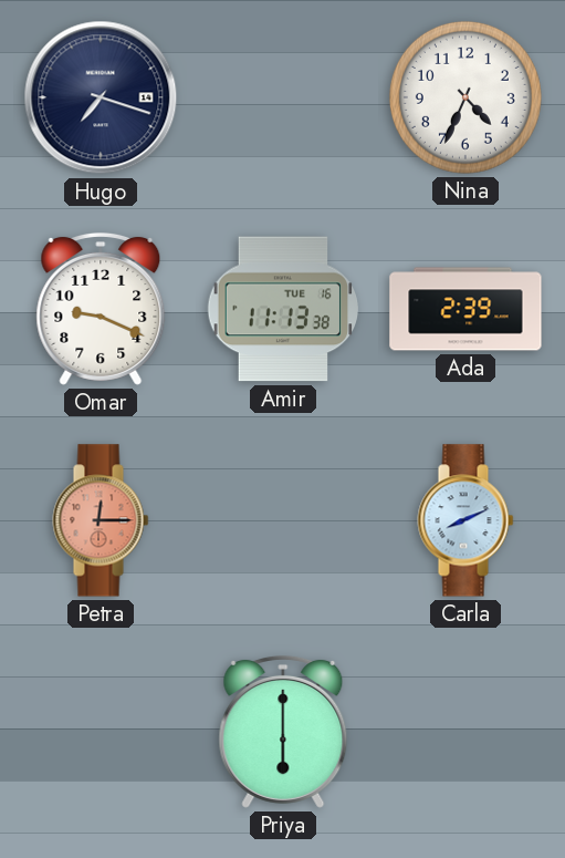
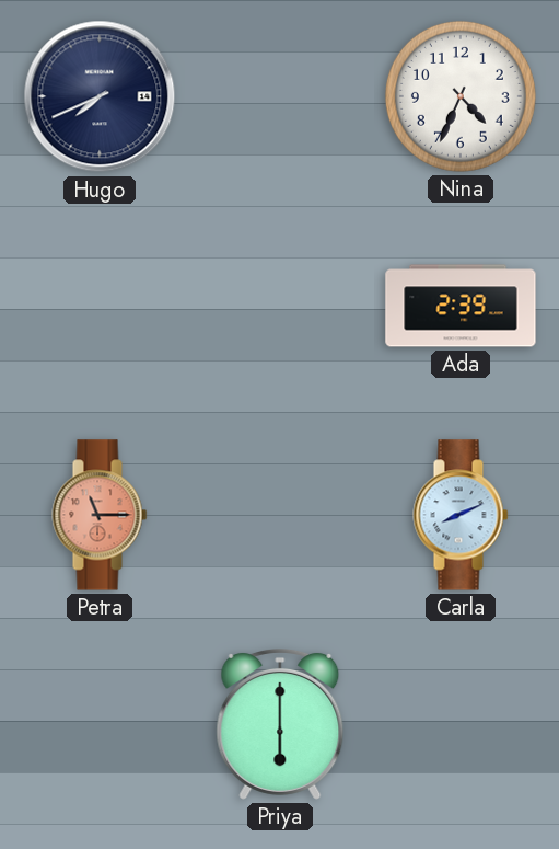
Hugo: 7:18 -> 7:41
Omar: 9:19 -> none
Amir: 11:13 -> none
Petra: 12:15 -> 11:15
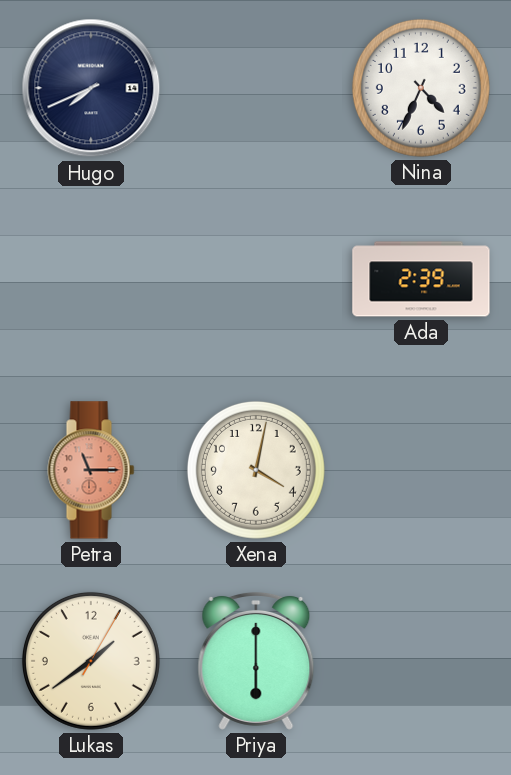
Xena: none -> 4:02
Carla: 8:11 -> none
Lukas: none -> 1:39
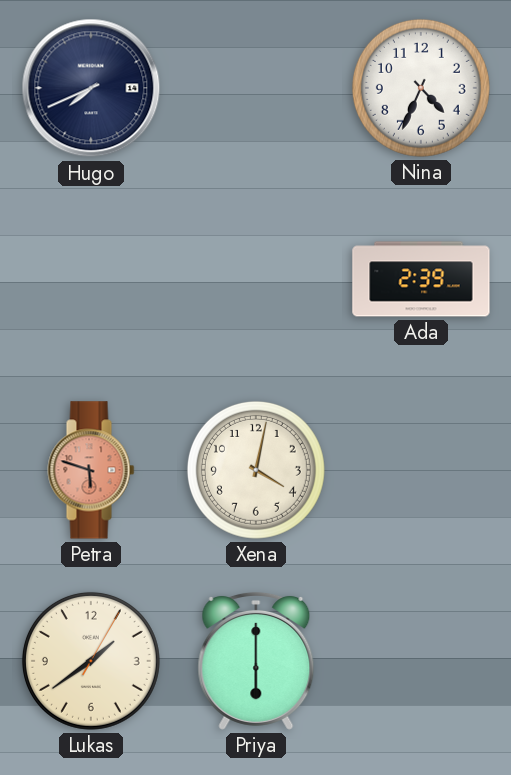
Petra: 11:15 -> 5:48
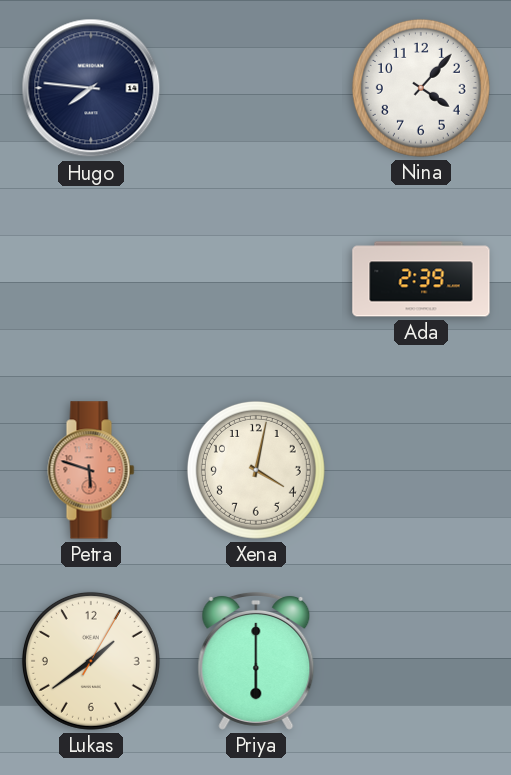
Hugo: 7:41 -> 7:46
Nina: 4:34 -> 4:07
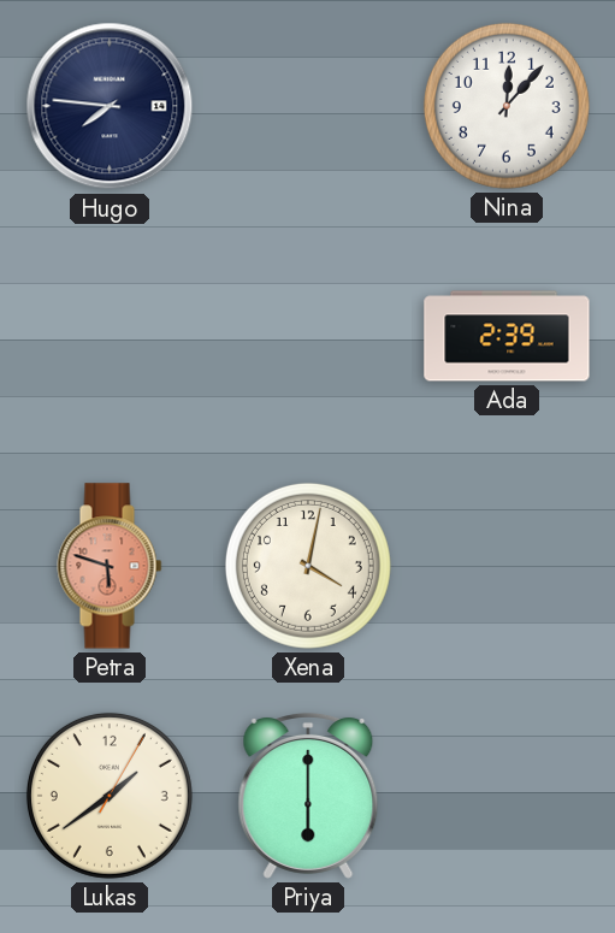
Nina: 4:07 -> 12:07
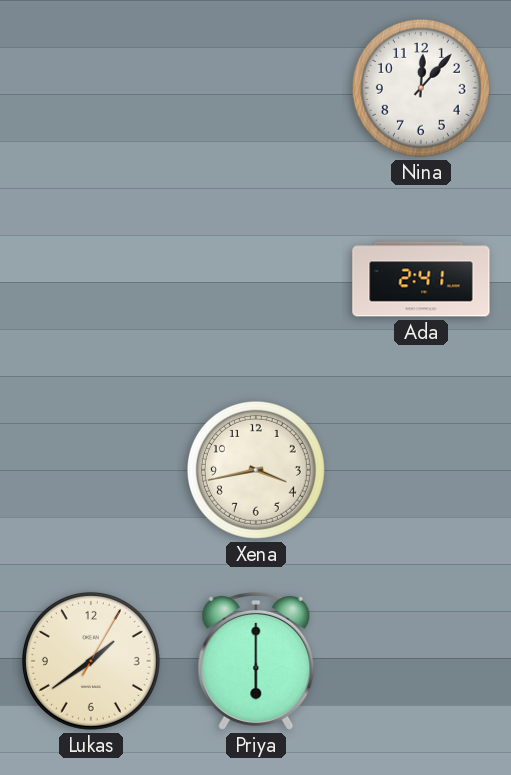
Hugo: 7:46 -> none
Ada: 2:39 -> 2:41
Petra: 5:48 -> none
Xena: 4:02 -> 3:43
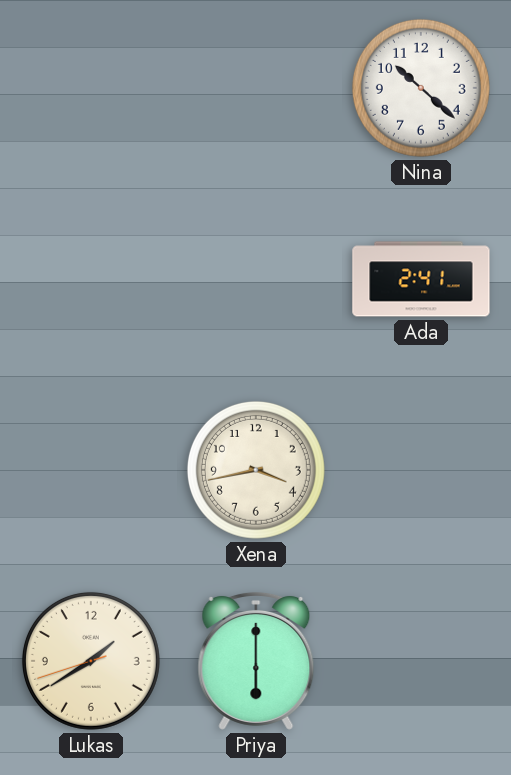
Nina: 12:07 -> 10:22
Lukas: 1:39:05 -> 1:39:42
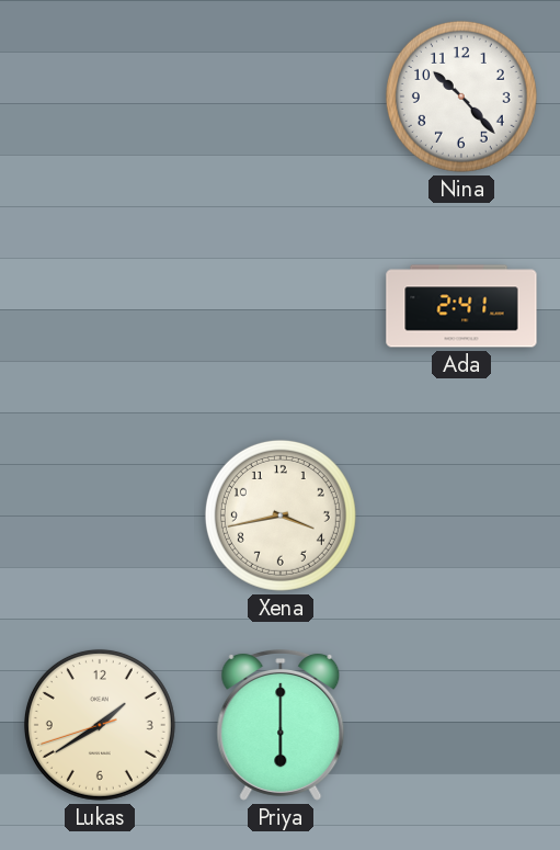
Nina: 10:22 -> 10:23
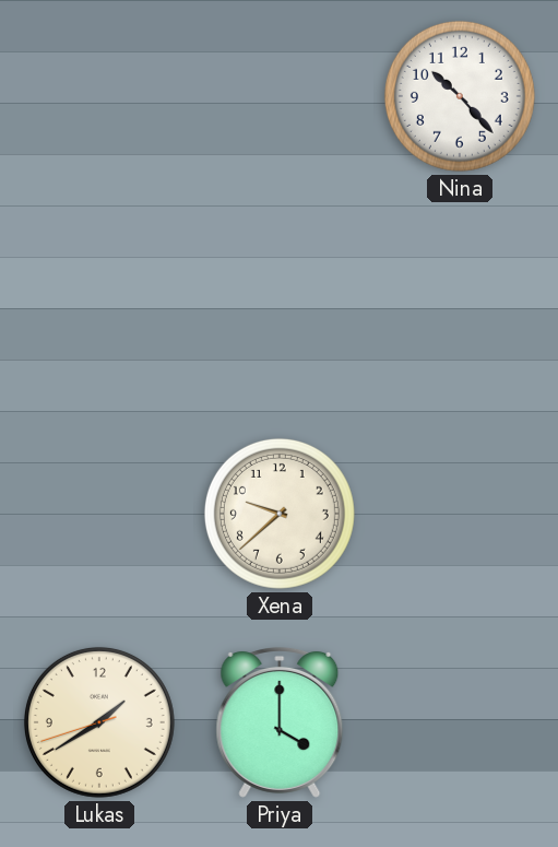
Ada: 2:41 -> none
Xena: 3:43 -> 9:38
Priya: 6:00 -> 4:00
